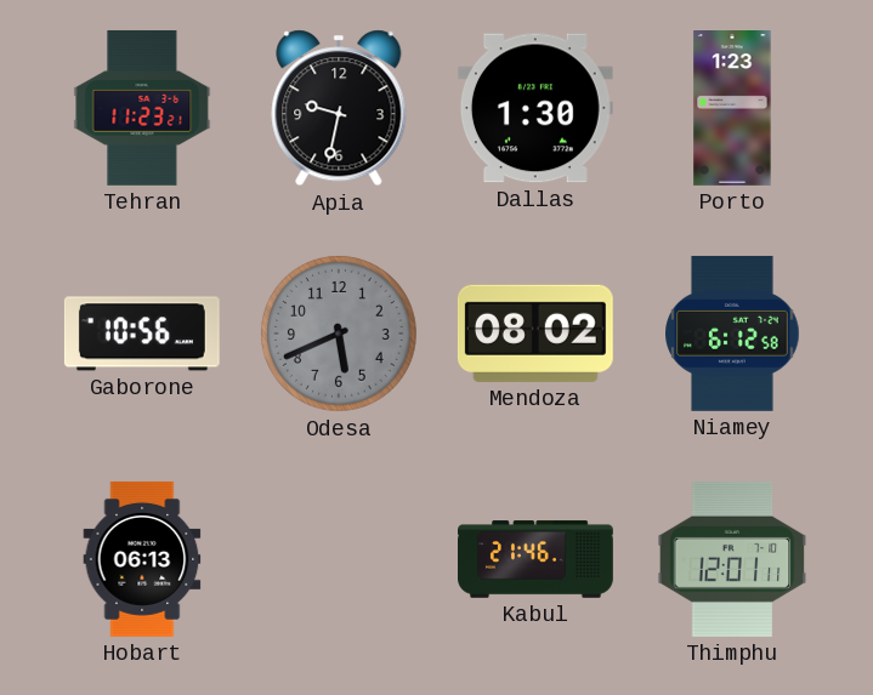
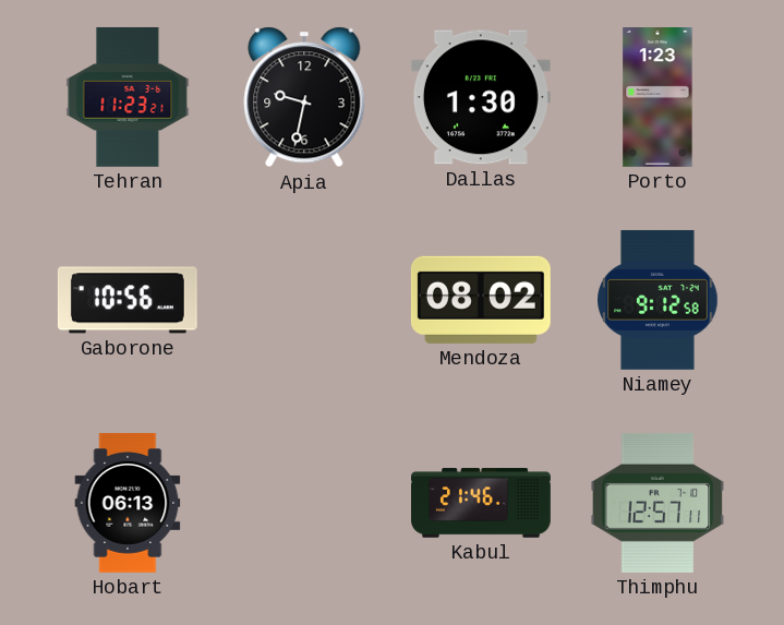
Odesa: 5:41 -> none
Niamey: 6:12 -> 9:12
Thimphu: 12:01 -> 12:57
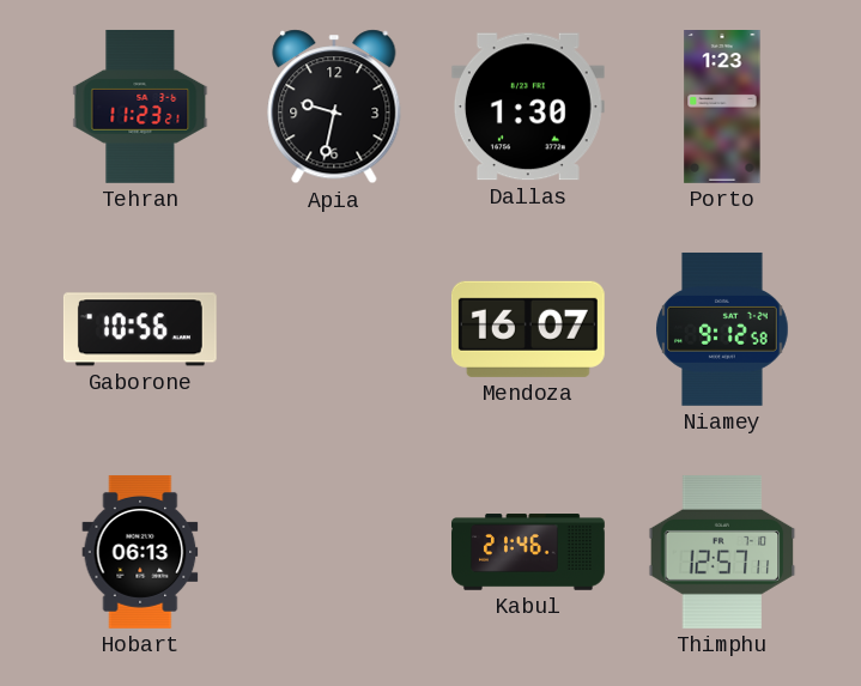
Mendoza: 08:02 -> 16:07
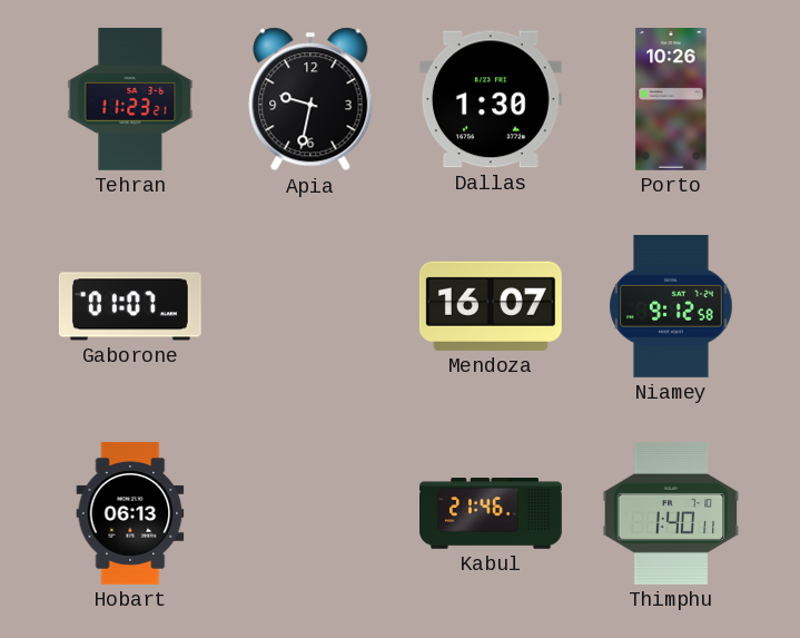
Porto: 1:23 -> 10:26
Gaborone: 10:56 -> 01:07
Thimphu: 12:57 -> 1:40
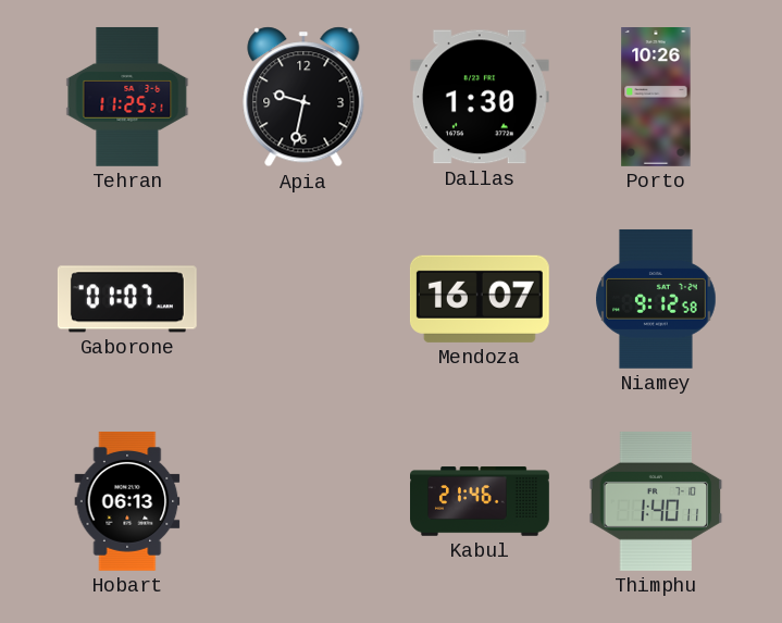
Tehran: 11:23 -> 11:25
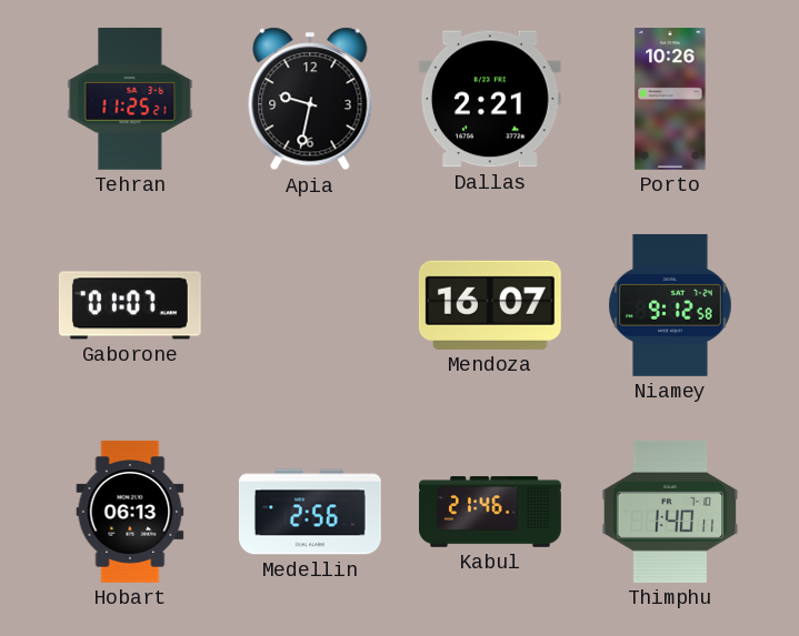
Dallas: 1:30 -> 2:21
Medellin: none -> 2:56
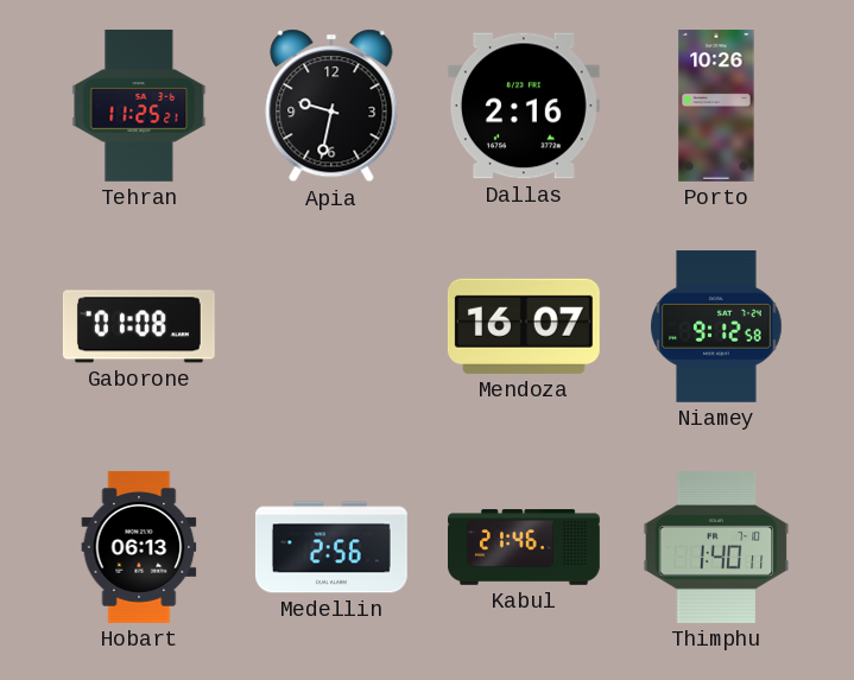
Dallas: 2:21 -> 2:16
Gaborone: 01:07 -> 01:08
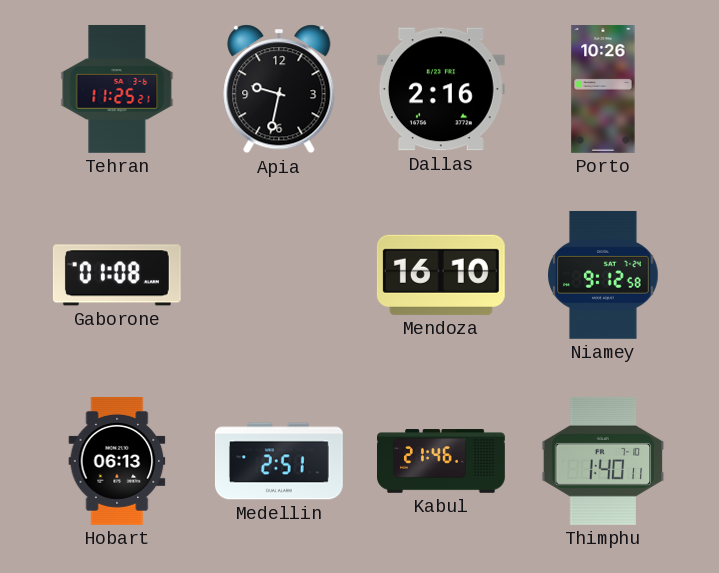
Mendoza: 16:07 -> 16:10
Medellin: 2:56 -> 2:51
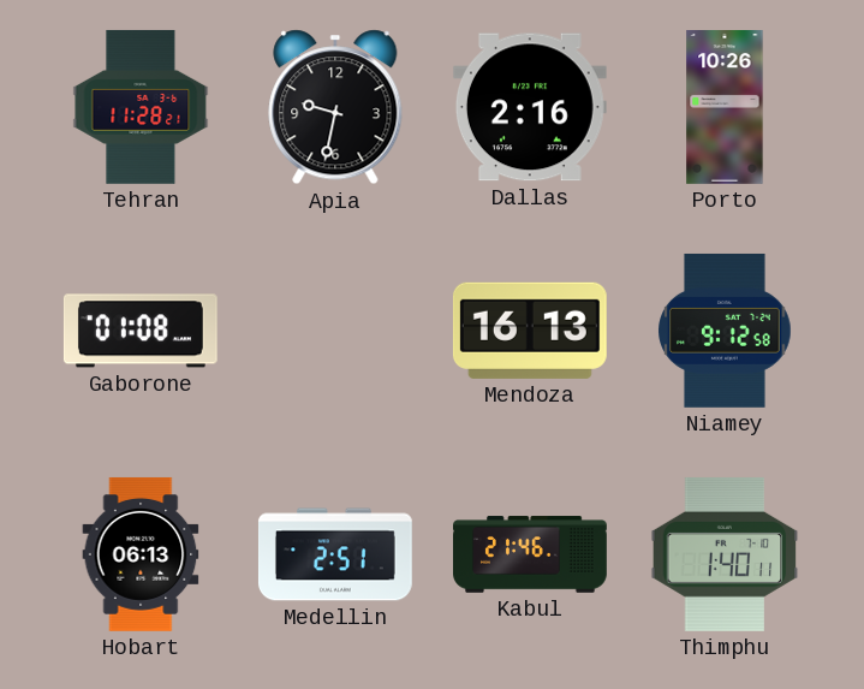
Tehran: 11:25 -> 11:28
Mendoza: 16:10 -> 16:13
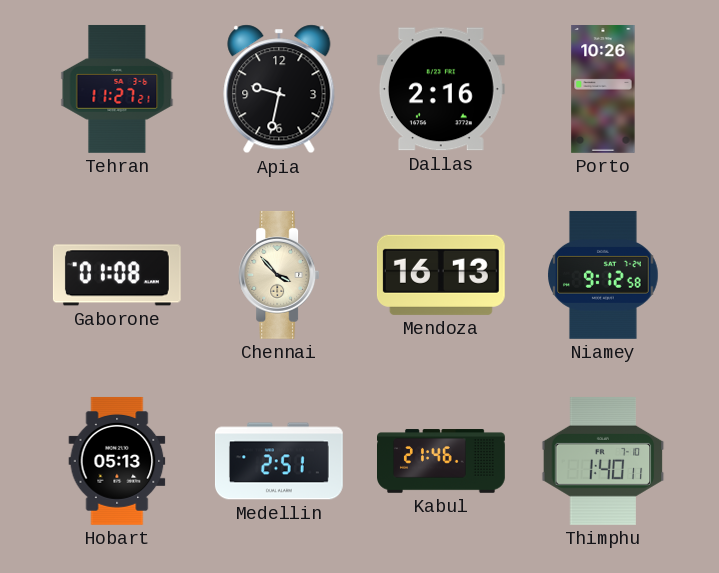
Tehran: 11:28 -> 11:27
Chennai: none -> 3:53
Hobart: 06:13 -> 05:13
